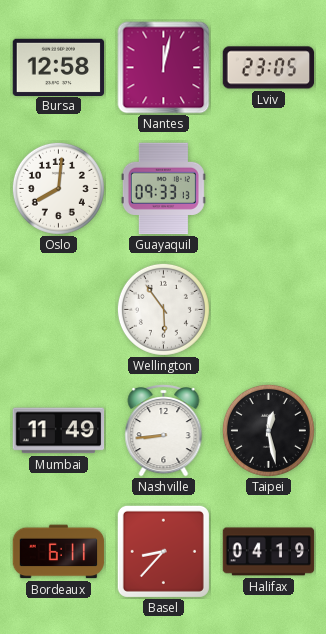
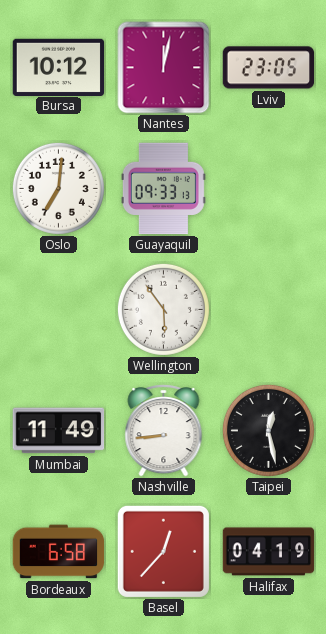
Bursa: 12:58 -> 10:12
Oslo: 8:01 -> 7:01
Bordeaux: 6:11 -> 6:58
Basel: 8:37 -> 12:37
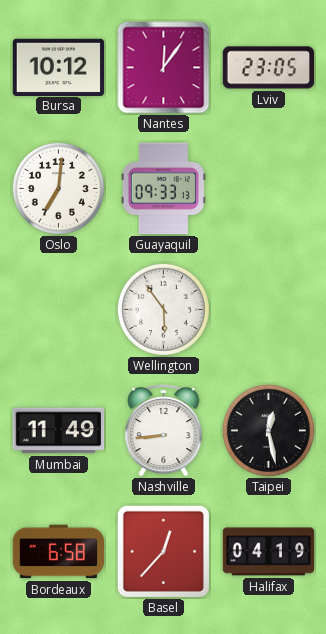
Nantes: 12:02 -> 12:06
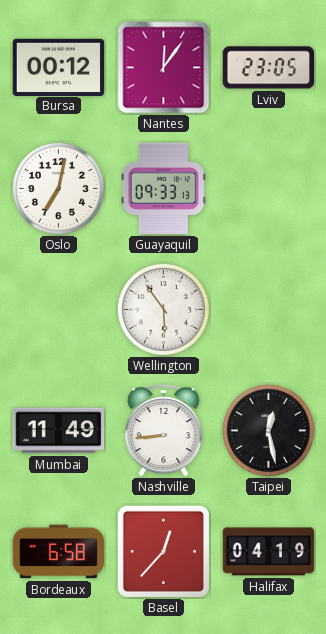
Bursa: 10:12 -> 00:12
Oslo: 7:01 -> 7:02
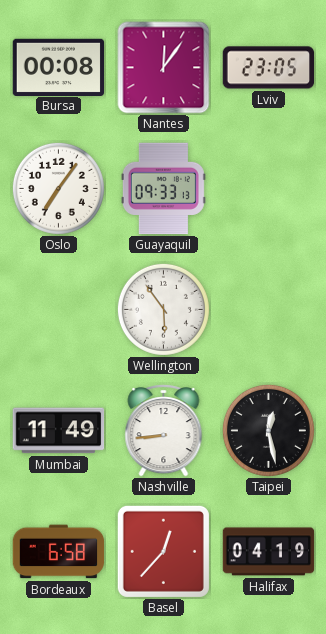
Bursa: 00:12 -> 00:08
Oslo: 7:02 -> 7:06
